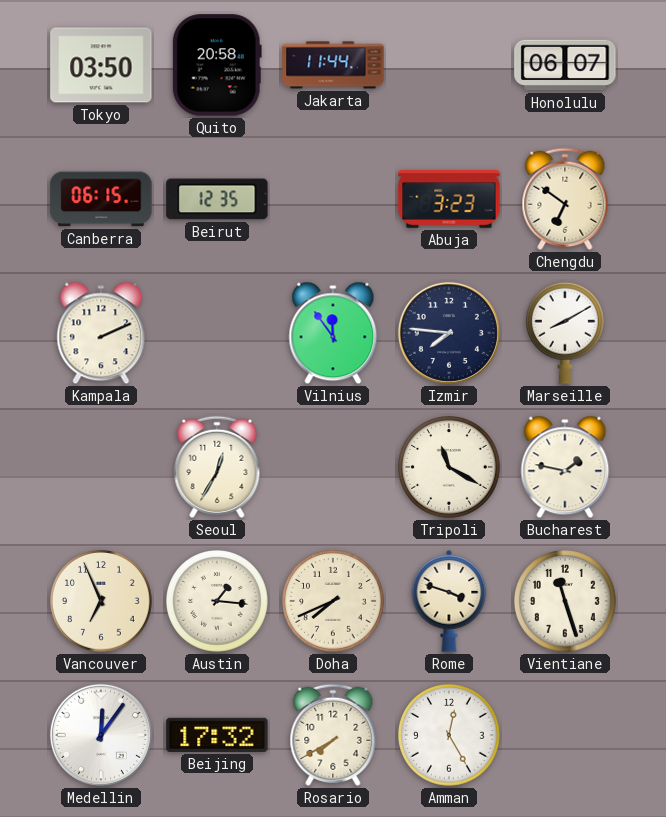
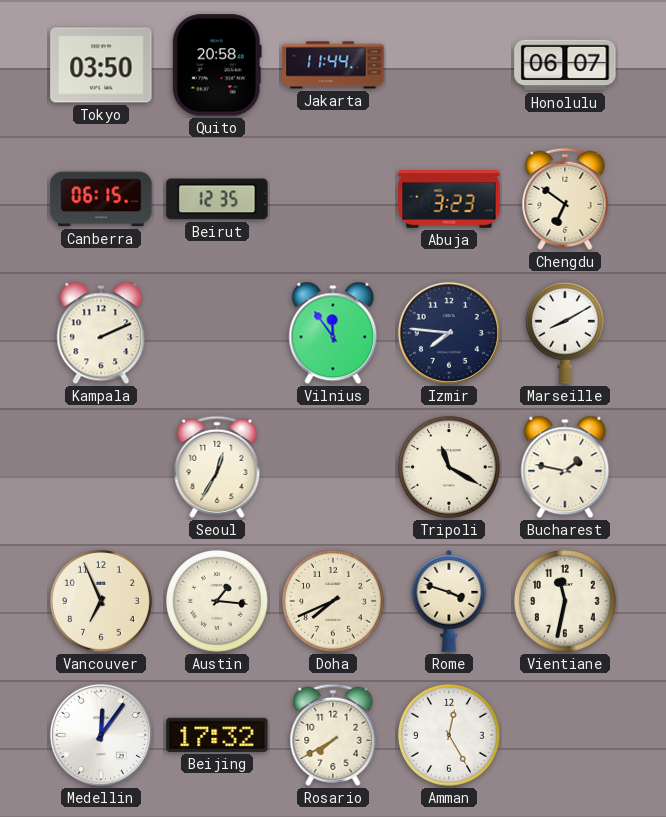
Vientiane: 11:27 -> 11:32
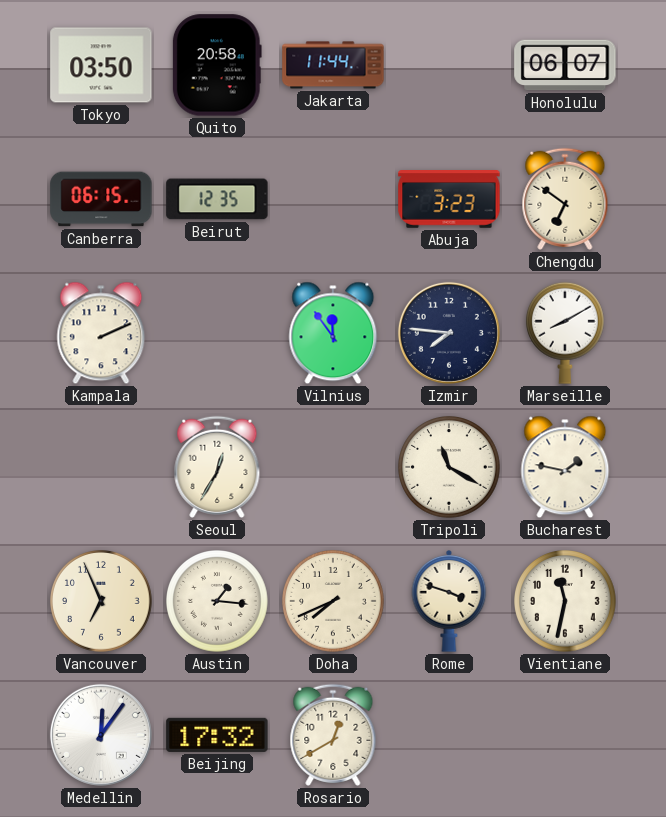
Rosario: 7:40 -> 12:40
Amman: 12:25 -> none
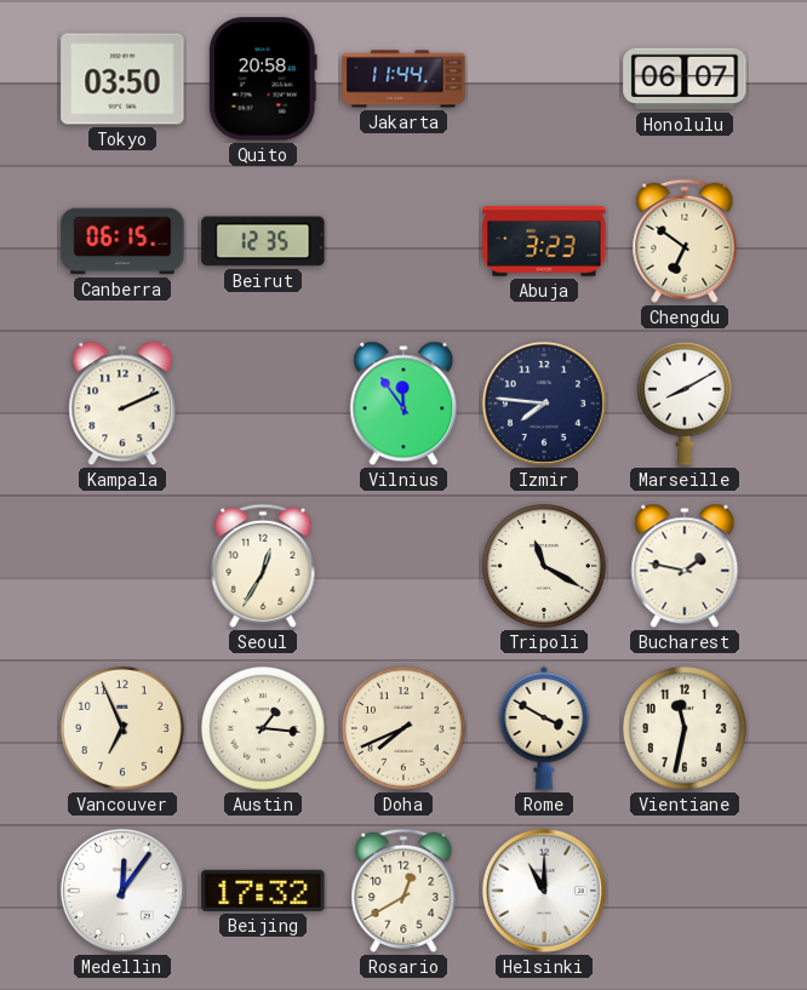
Rome: 3:48 -> 3:50
Helsinki: none -> 11:00
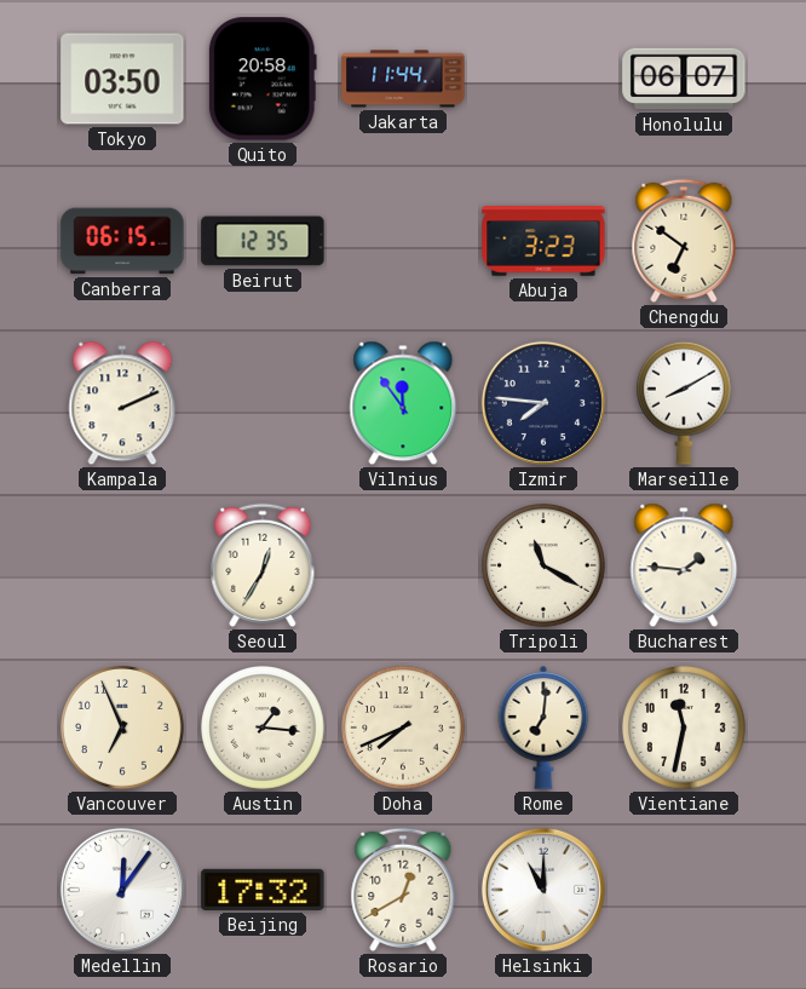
Bucharest: 1:47 -> 1:46
Rome: 3:50 -> 7:01
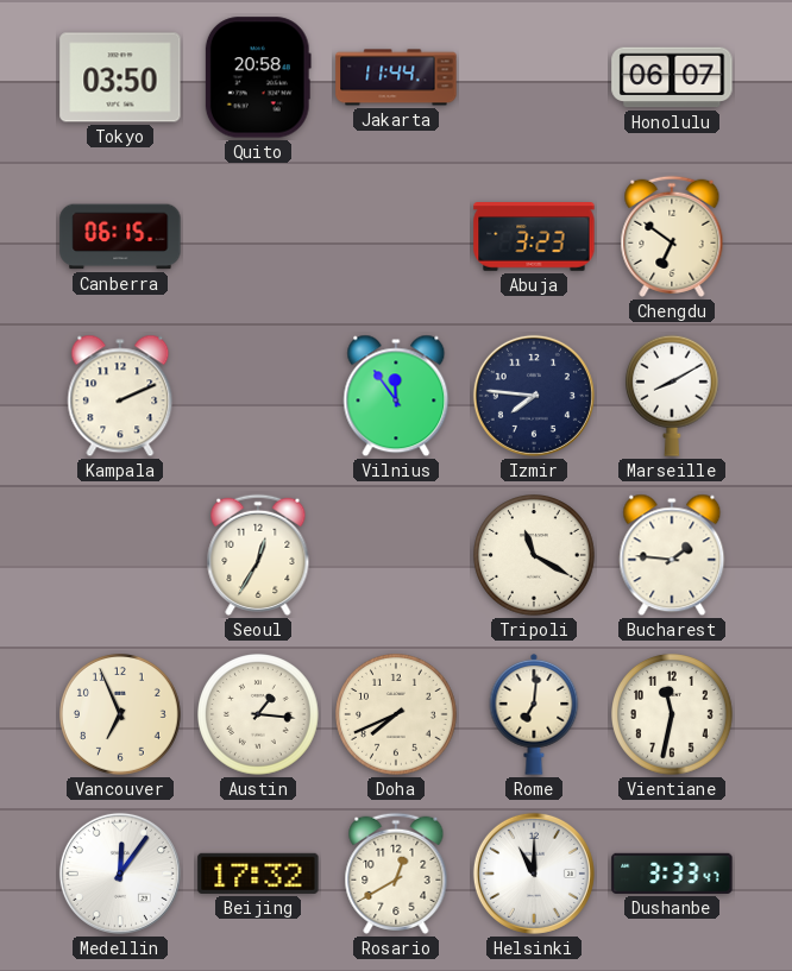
Beirut: 12:35 -> none
Dushanbe: none -> 3:33
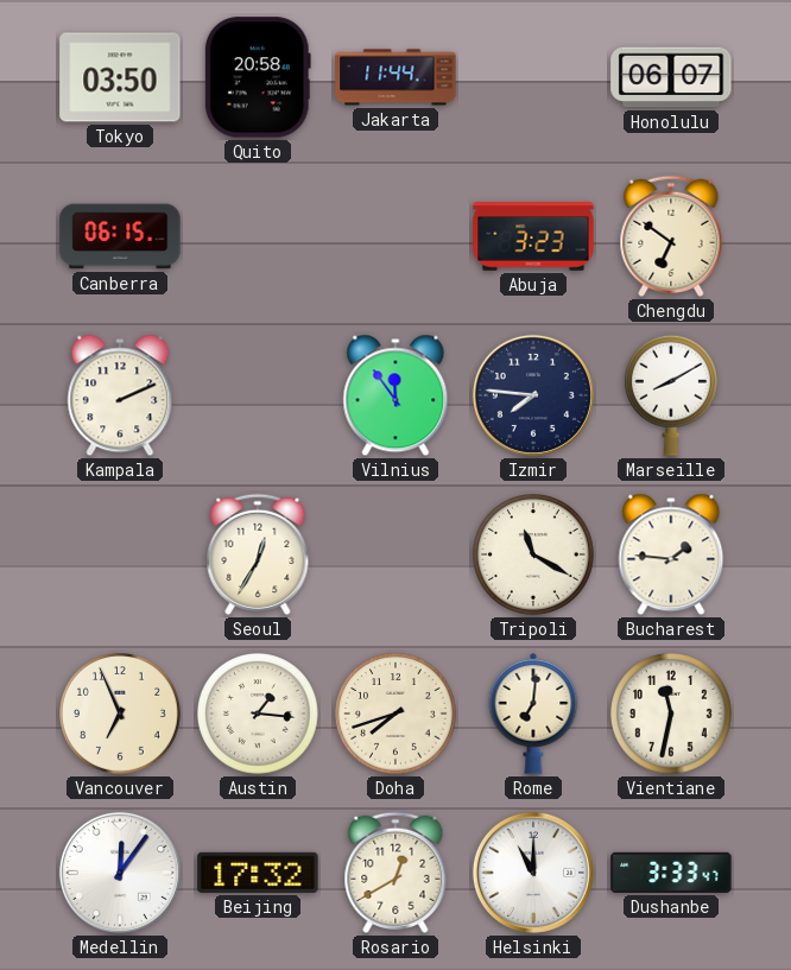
Doha: 7:41 -> 7:42
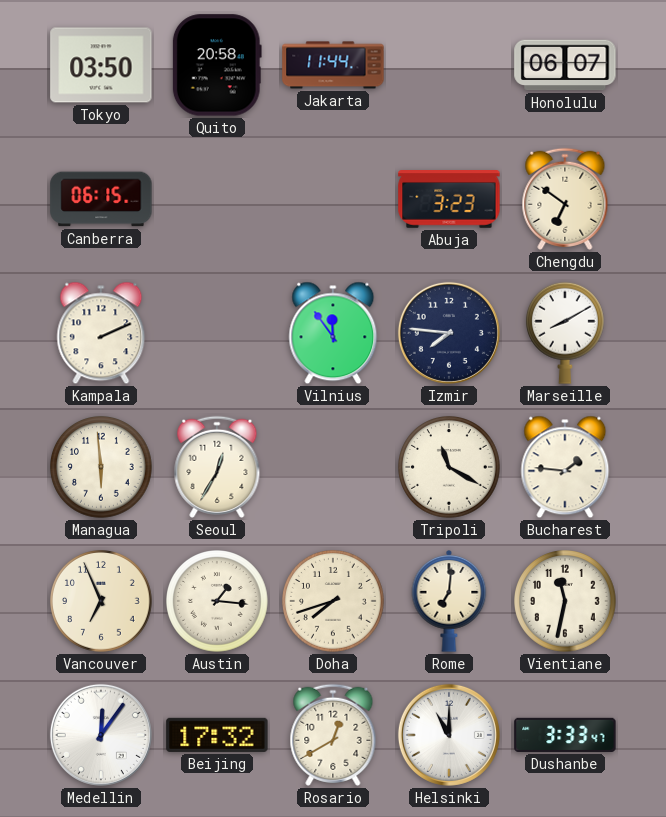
Managua: none -> 5:59
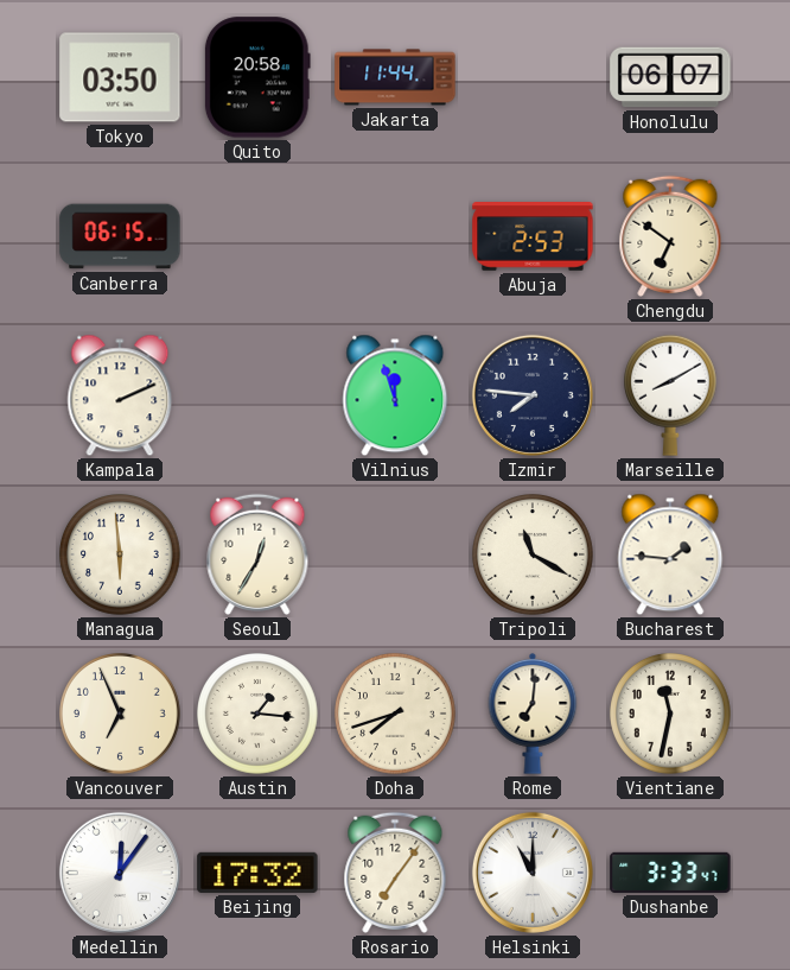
Abuja: 3:23 -> 2:53
Vilnius: 11:54 -> 11:57
Rosario: 12:40 -> 7:06
